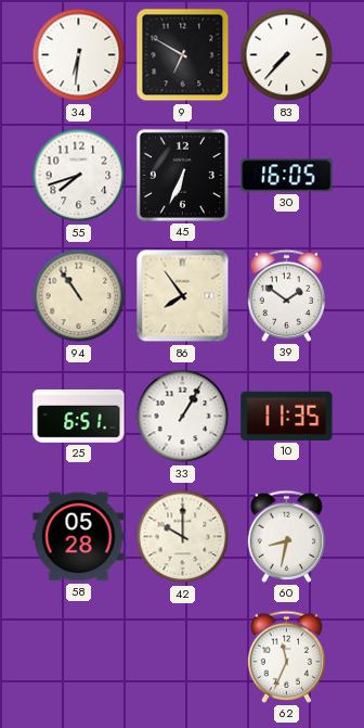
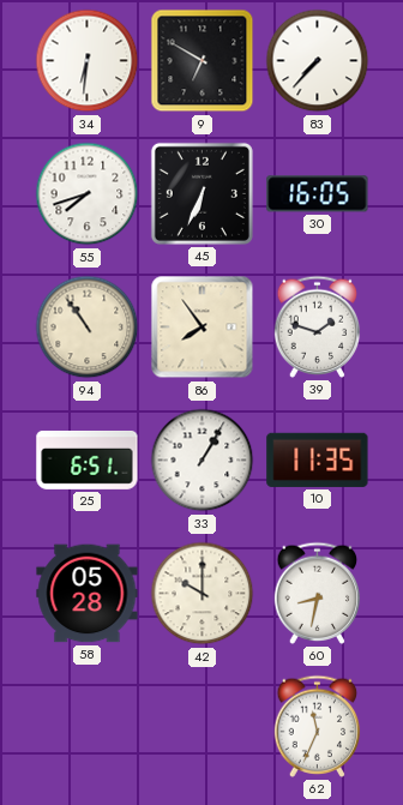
39: 1:51 -> 1:48
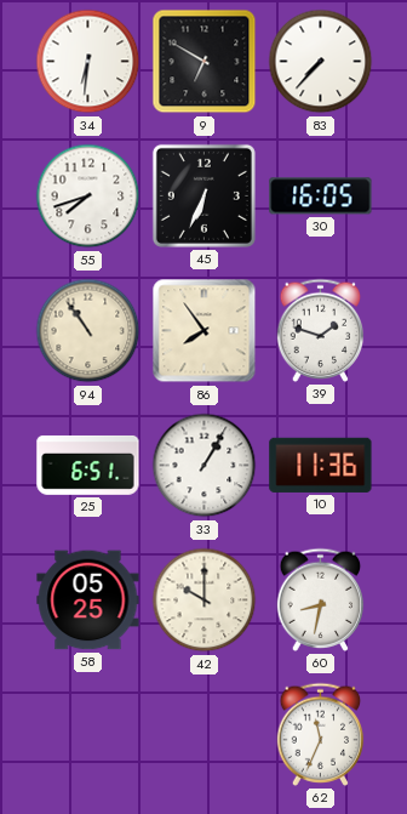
10: 11:35 -> 11:36
58: 05:28 -> 05:25
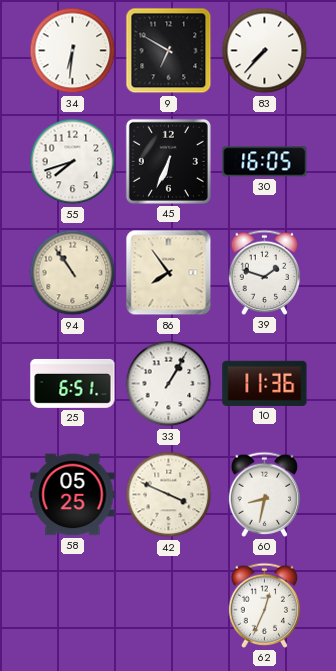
42: 10:00 -> 3:49
62: 11:34 -> 12:34
